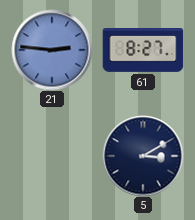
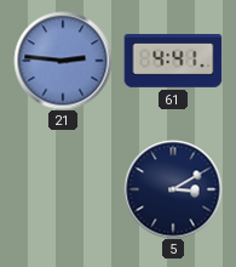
61: 8:27 -> 4:41
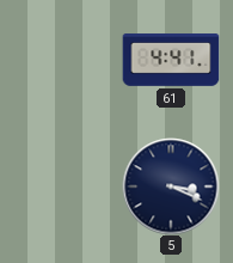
21: 2:46 -> none
5: 3:10 -> 3:19
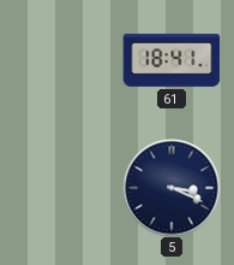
61: 4:41 -> 18:41
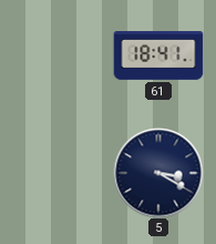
5: 3:19 -> 3:20
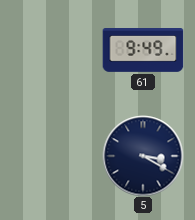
61: 18:41 -> 9:49
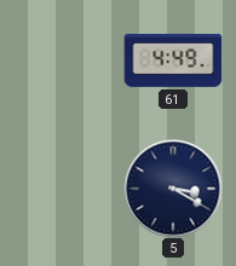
61: 9:49 -> 4:49
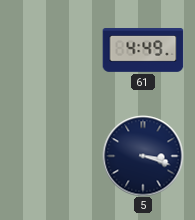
5: 3:20 -> 3:18
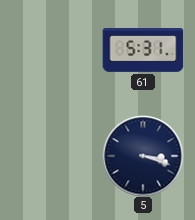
61: 4:49 -> 5:31
